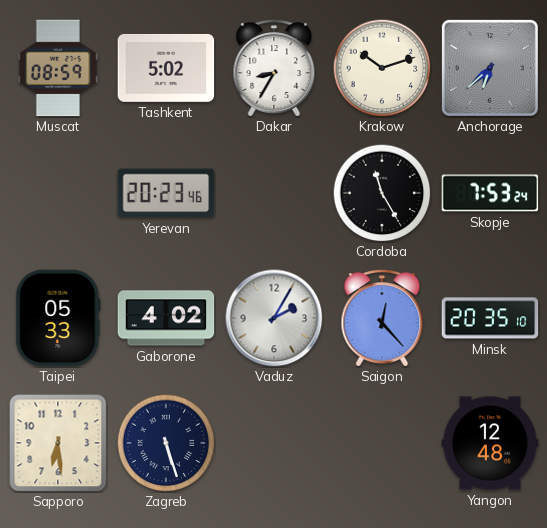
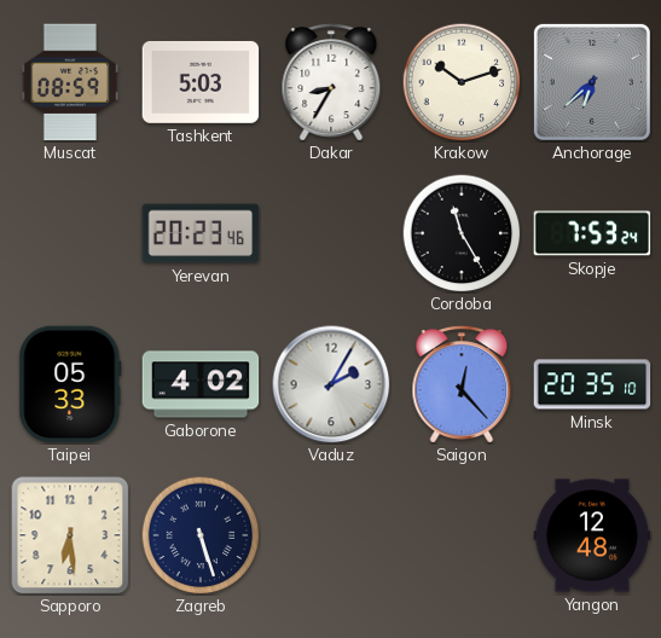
Tashkent: 5:02 -> 5:03
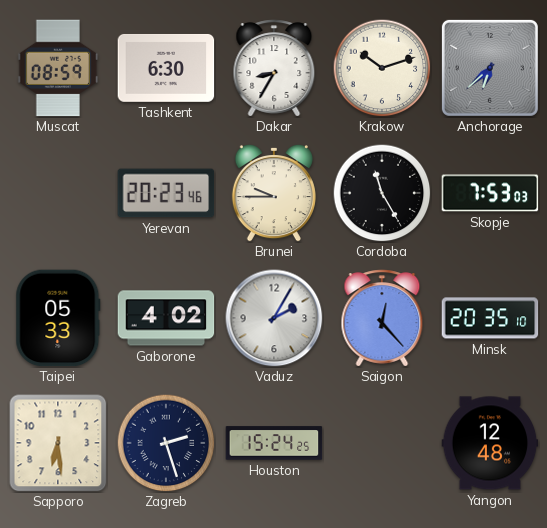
Tashkent: 5:03 -> 6:30
Brunei: none -> 9:45
Skopje: 7:53:24 -> 7:53:03
Zagreb: 5:27 -> 2:27
Houston: none -> 15:24
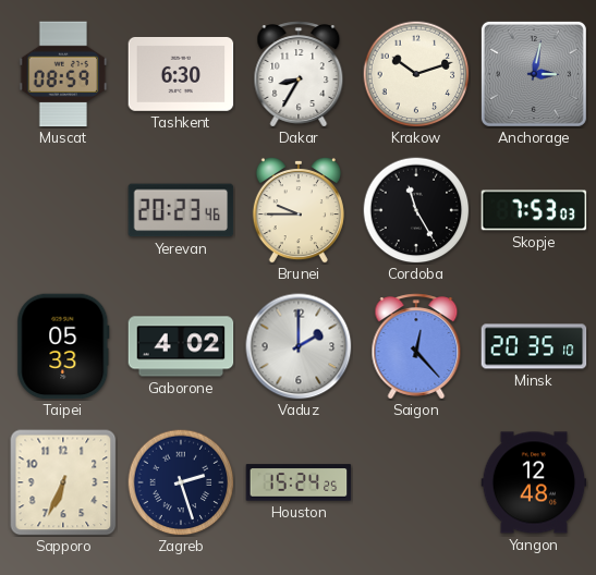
Anchorage: 6:38 -> 3:02
Vaduz: 2:05 -> 2:00
Sapporo: 6:29 -> 6:34
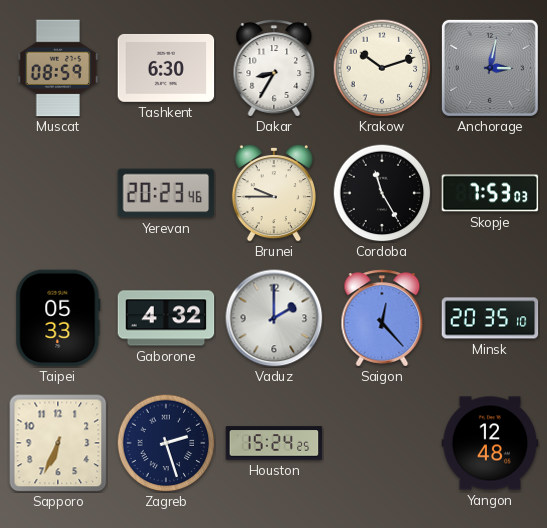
Gaborone: 4:02 -> 4:32
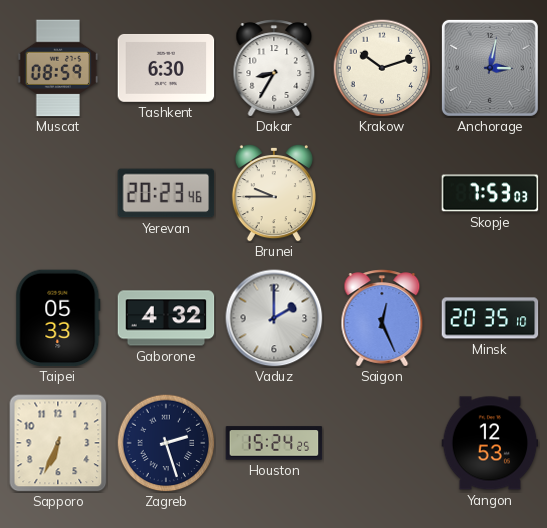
Cordoba: 11:25 -> none
Saigon: 12:23 -> 12:26
Yangon: 12:48 -> 12:53
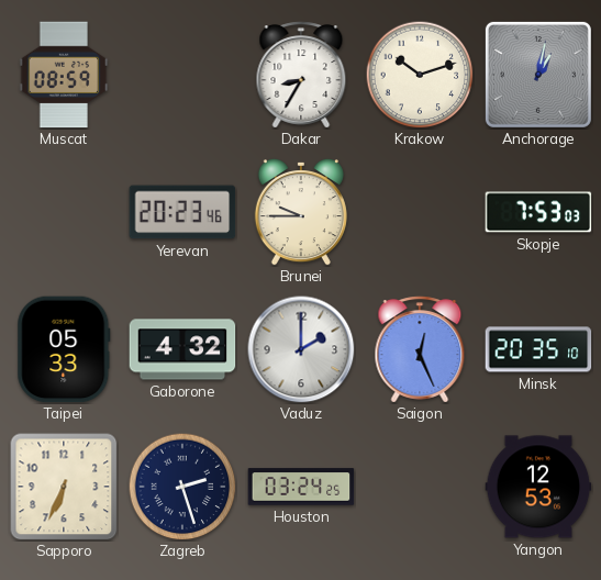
Tashkent: 6:30 -> none
Anchorage: 3:02 -> 1:02
Houston: 15:24 -> 03:24
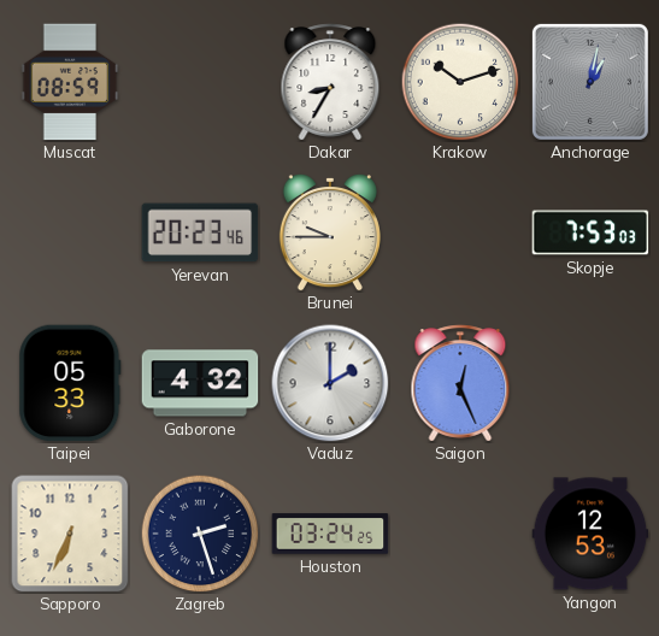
Minsk: 20:35 -> none
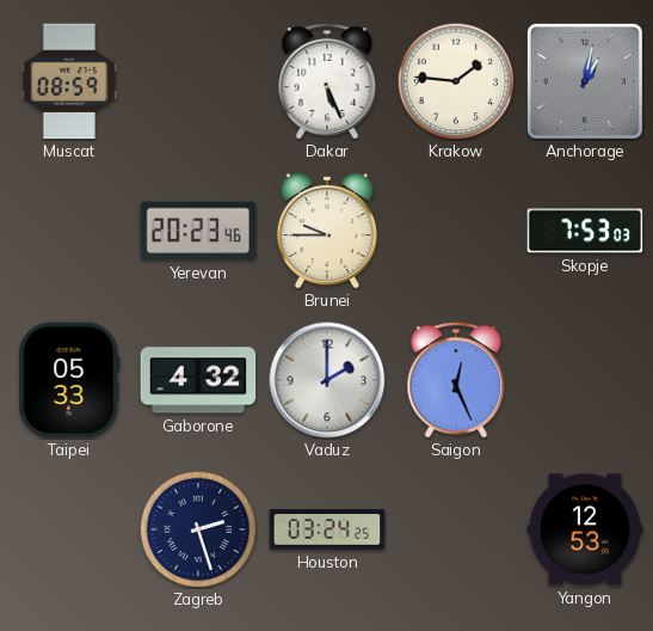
Dakar: 8:35 -> 5:26
Krakow: 10:12 -> 1:46
Sapporo: 6:34 -> none
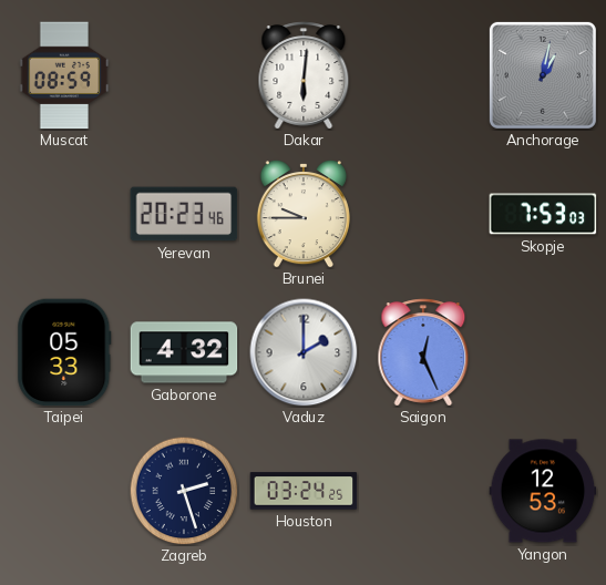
Dakar: 5:26 -> 6:01
Krakow: 1:46 -> none
